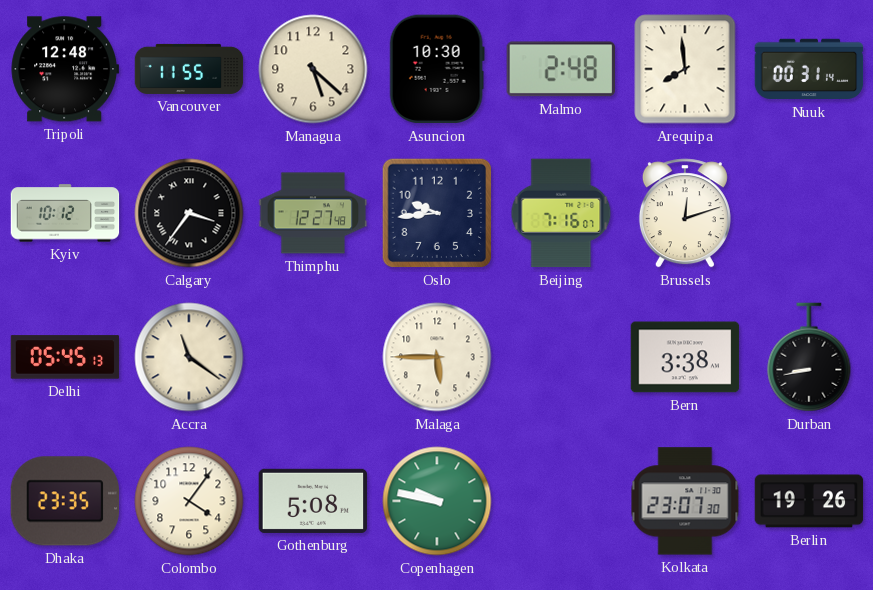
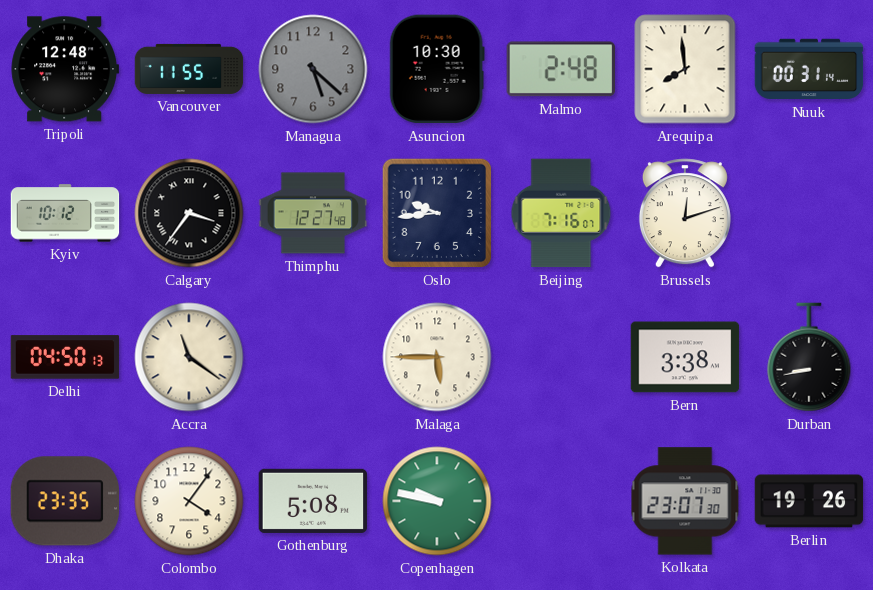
Managua dial: cream -> grey
Delhi: 05:45 -> 04:50
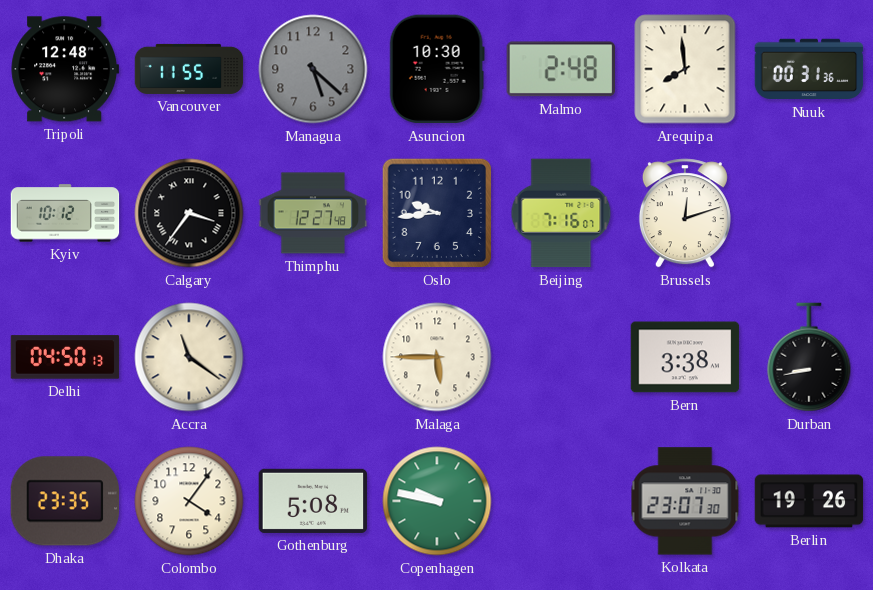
Nuuk: 00:31:14 -> 00:31:36
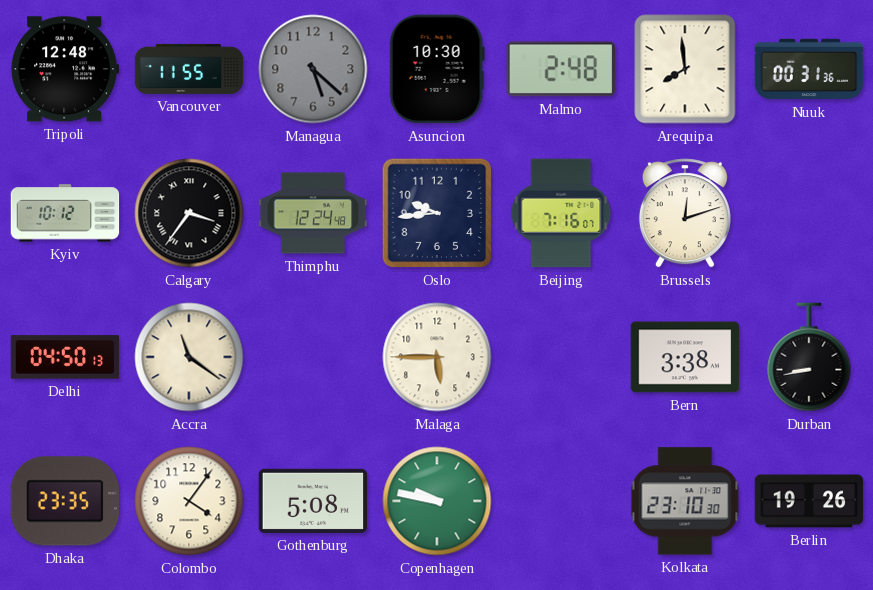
Thimphu: 12:27 -> 12:24
Kolkata: 23:07 -> 23:10
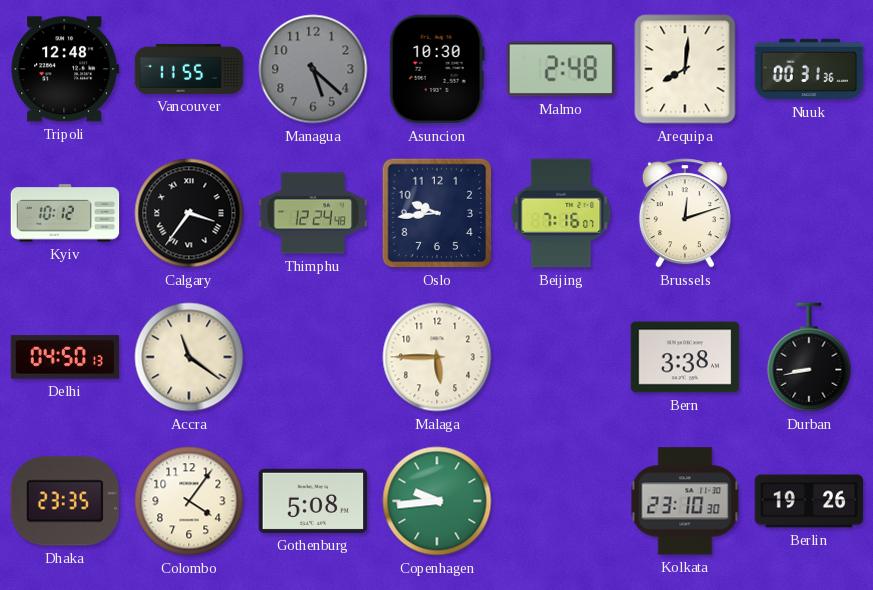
Arequipa: 7:59 -> 8:01
Copenhagen: 9:47 -> 9:44
